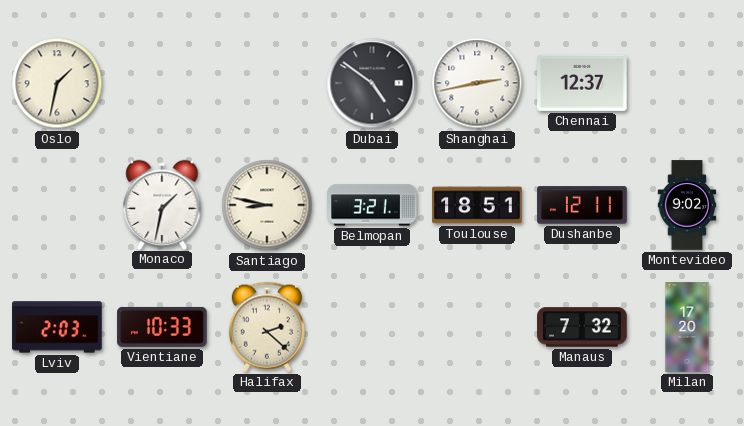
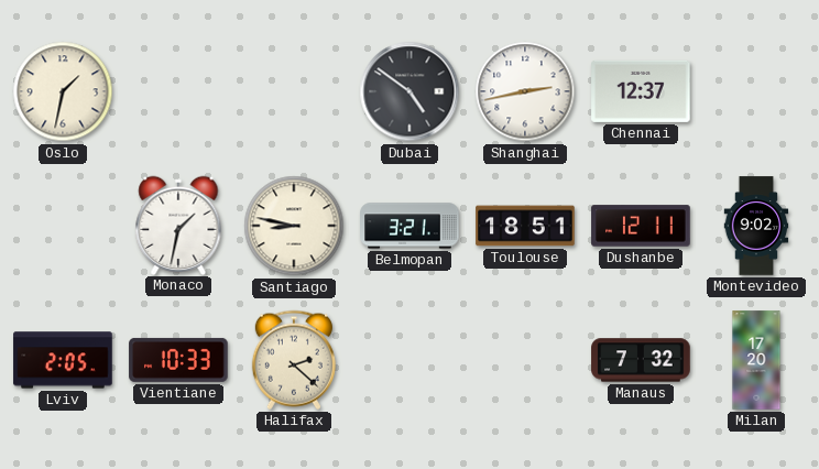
Lviv: 2:03 -> 2:05
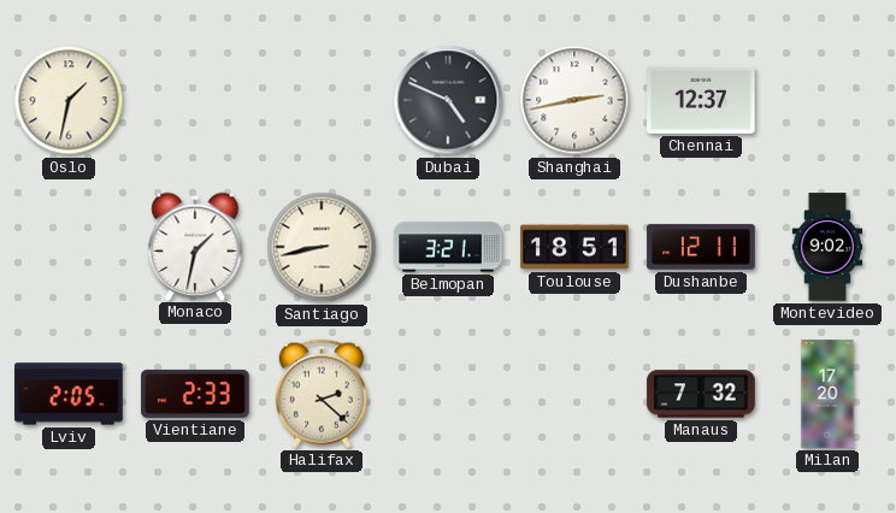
Dubai: 4:51 -> 4:49
Santiago: 8:47 -> 8:43
Vientiane: 10:33 -> 2:33
